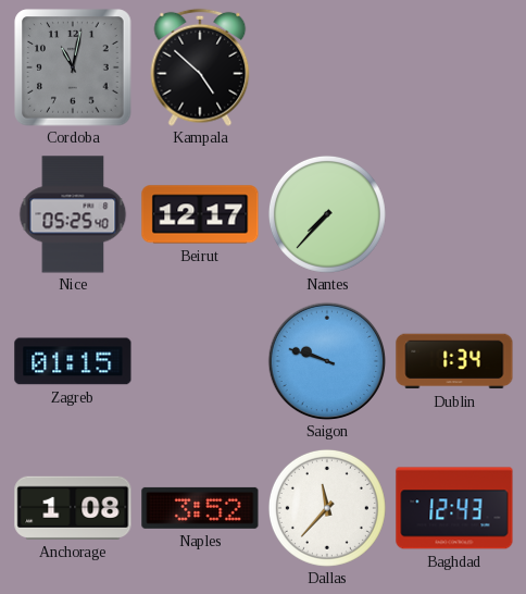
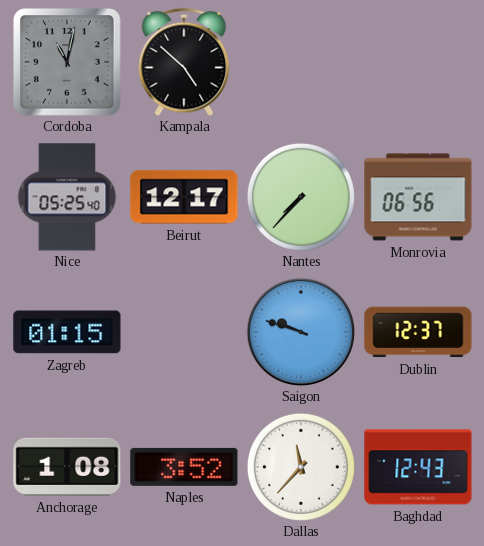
Monrovia: none -> 06:56
Dublin: 1:34 -> 12:37
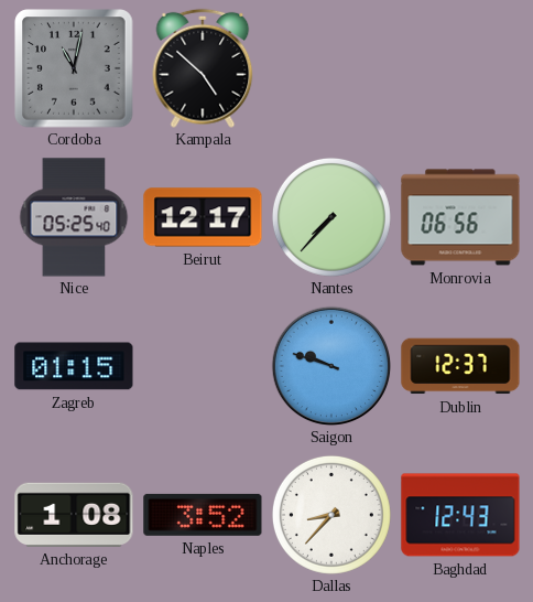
Dallas: 11:37 -> 8:37
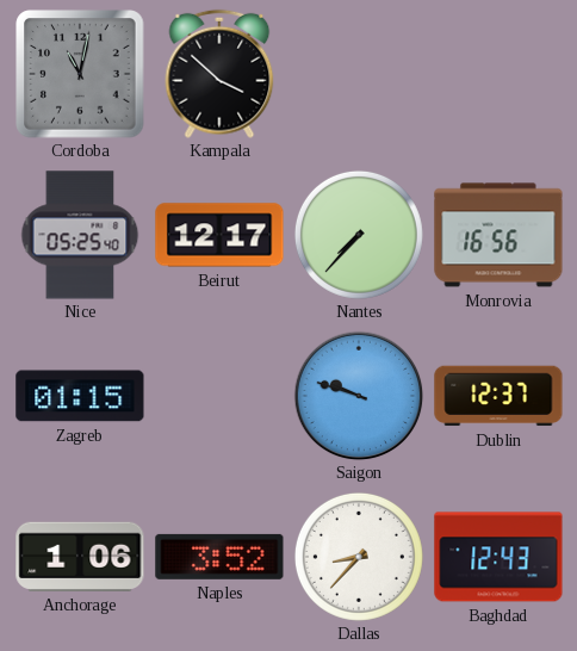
Kampala: 4:52 -> 3:52
Monrovia: 06:56 -> 16:56
Anchorage: 1:08 -> 1:06
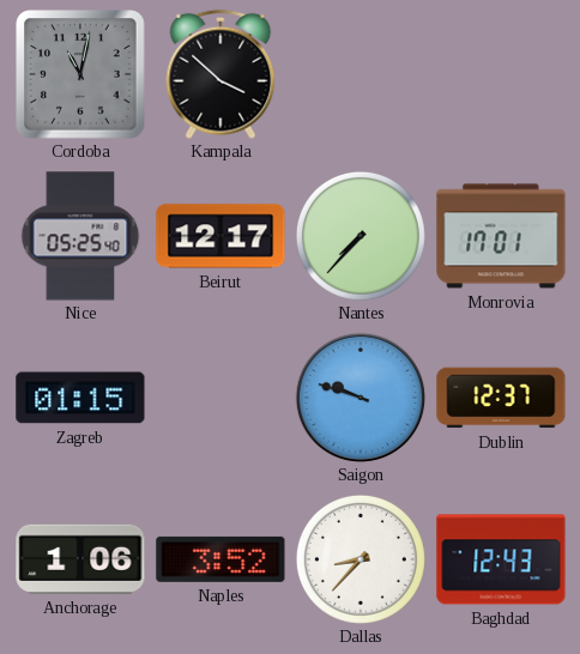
Monrovia: 16:56 -> 17:01
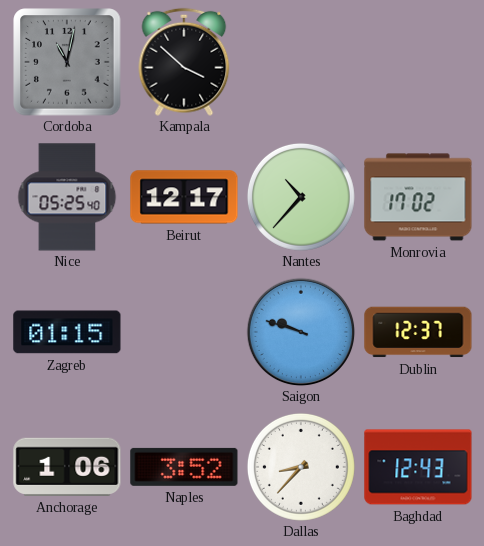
Nantes: 7:37 -> 10:37
Monrovia: 17:01 -> 17:02
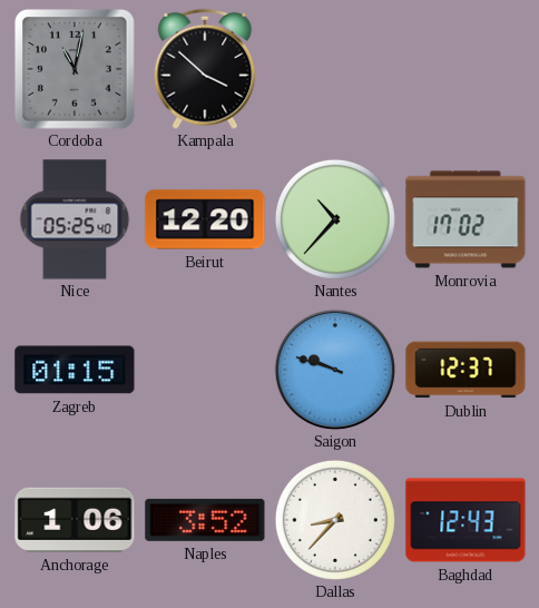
Beirut: 12:17 -> 12:20
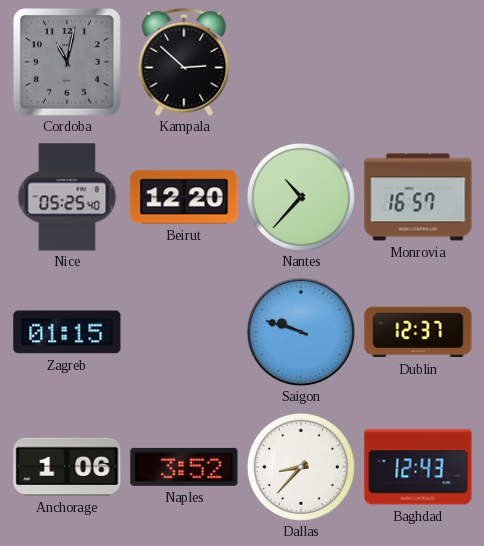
Kampala: 3:52 -> 2:52
Monrovia: 17:02 -> 16:57
